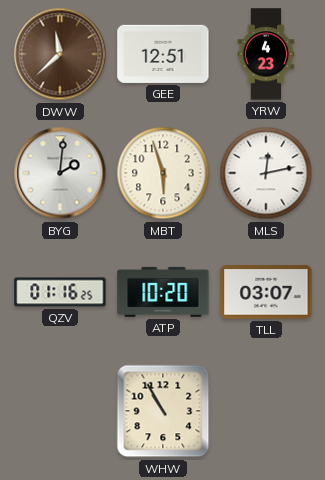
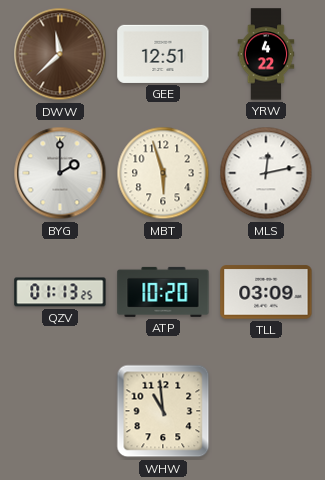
YRW: 4:23 -> 4:22
BYG: 2:01 -> 2:00
QZV: 01:16 -> 01:13
TLL: 03:07 -> 03:09
WHW: 10:55 -> 10:59
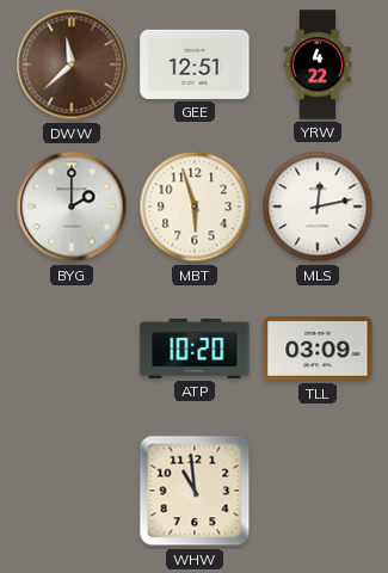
QZV: 01:13 -> none
